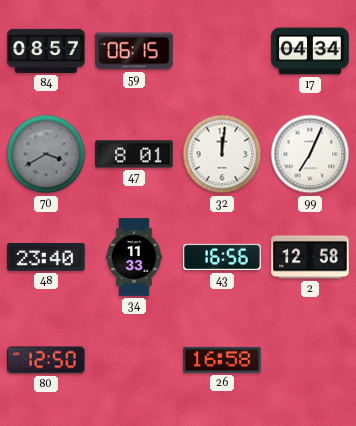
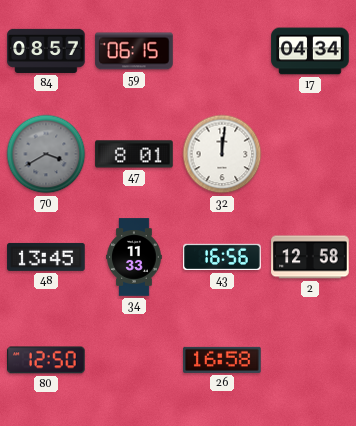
99: 7:04 -> none
48: 23:40 -> 13:45
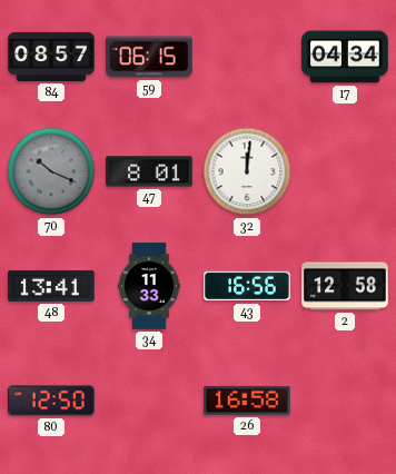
70: 3:40 -> 10:19
48: 13:45 -> 13:41
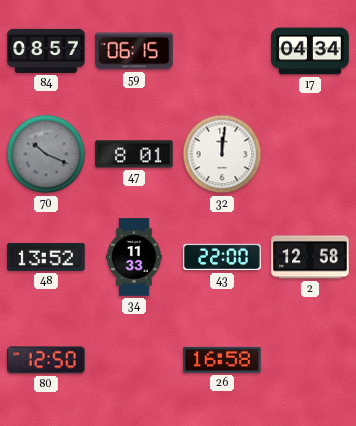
48: 13:41 -> 13:52
43: 16:56 -> 22:00
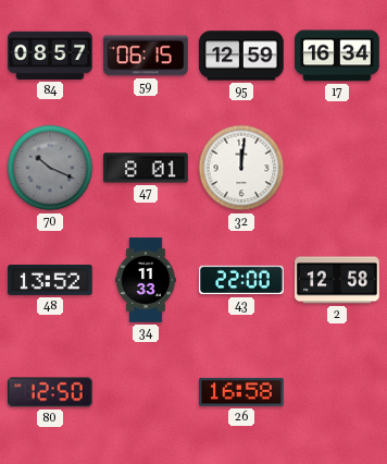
95: none -> 12:59
17: 04:34 -> 16:34
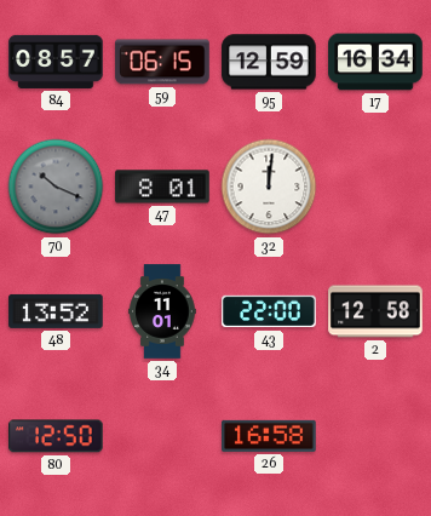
34: 11:33 -> 11:01
